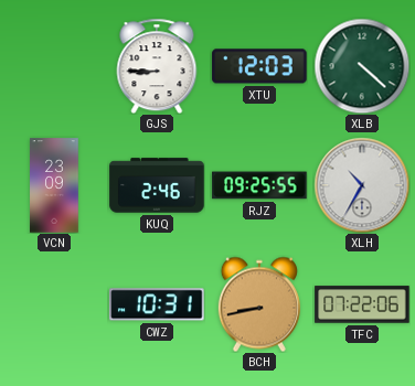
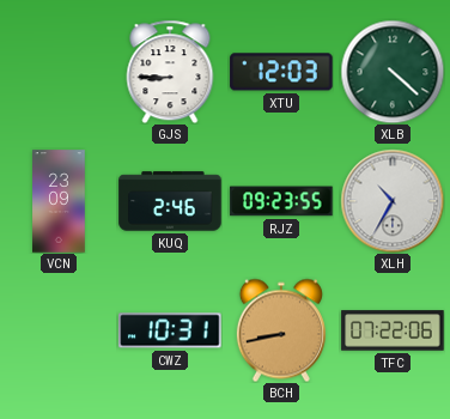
RJZ: 09:25 -> 09:23
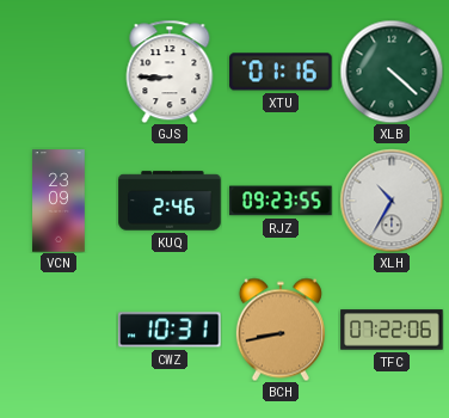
XTU: 12:03 -> 01:16
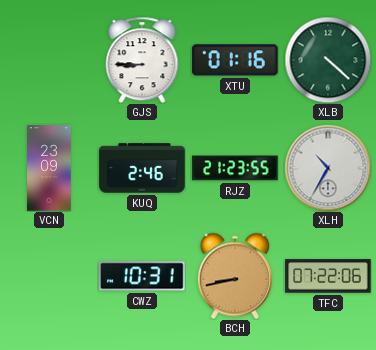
RJZ: 09:23 -> 21:23
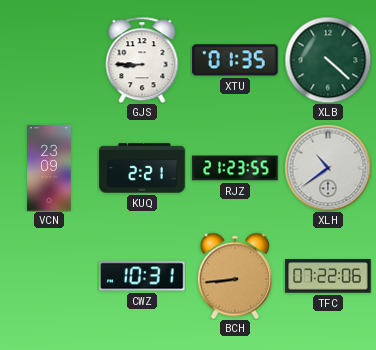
XTU: 01:16 -> 01:35
KUQ: 2:46 -> 2:21
XLH: 10:35 -> 10:39
BCH: 8:43 -> 8:44
